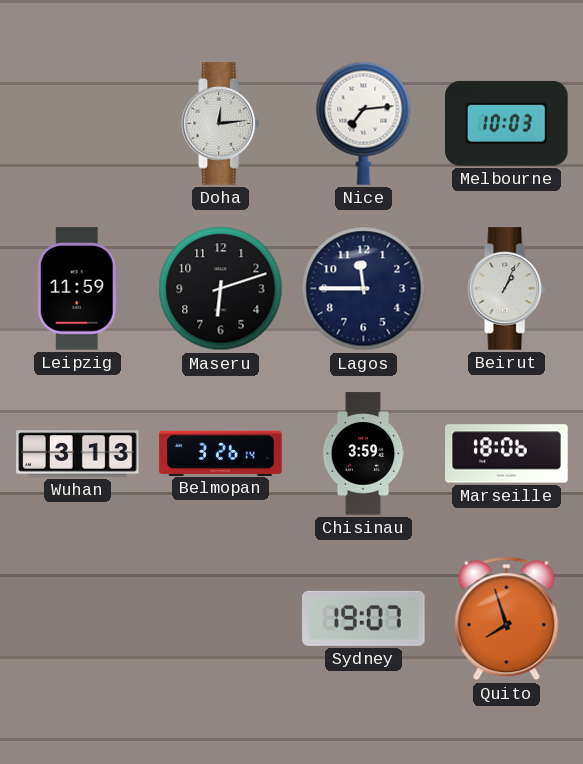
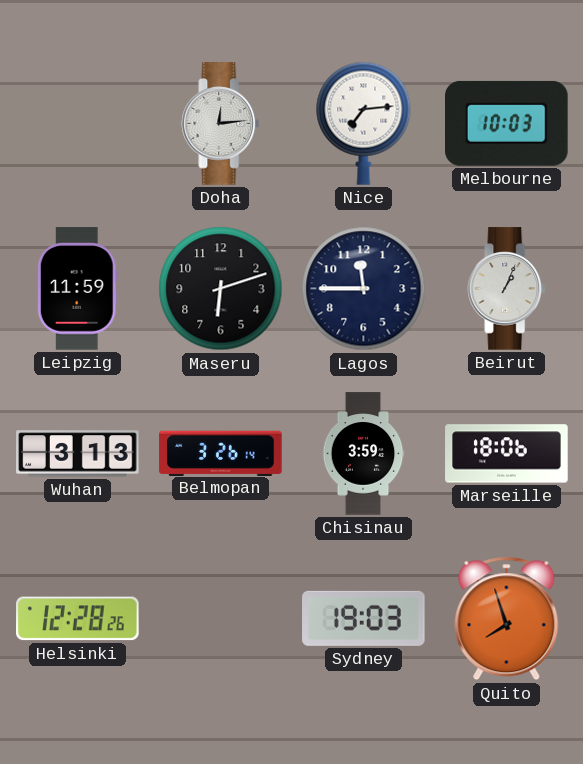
Helsinki: none -> 12:28
Sydney: 19:07 -> 19:03
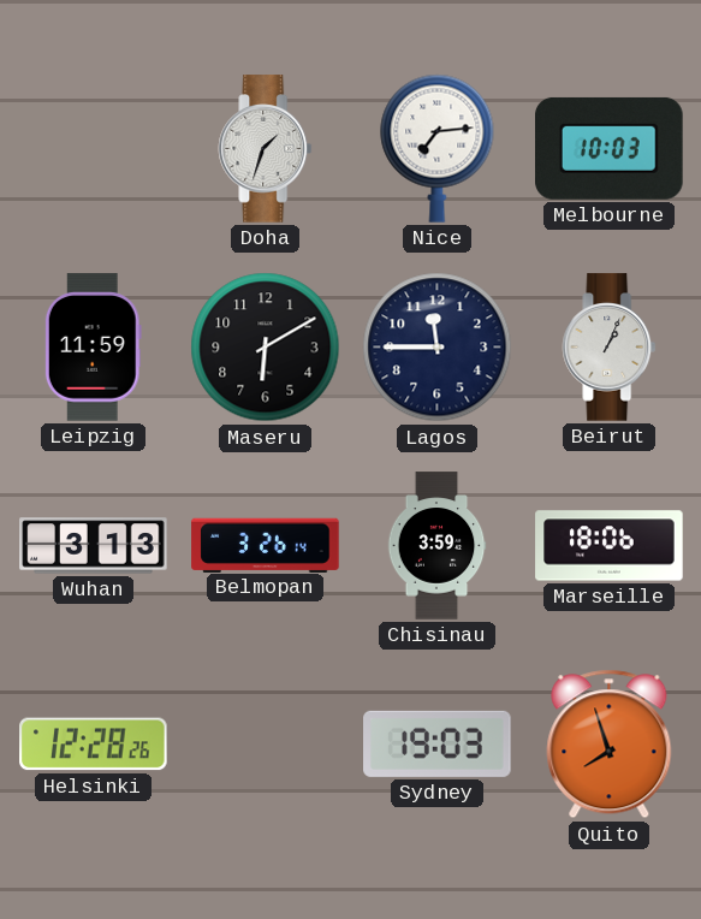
Doha: 12:14 -> 1:33
Maseru: 6:12 -> 6:10
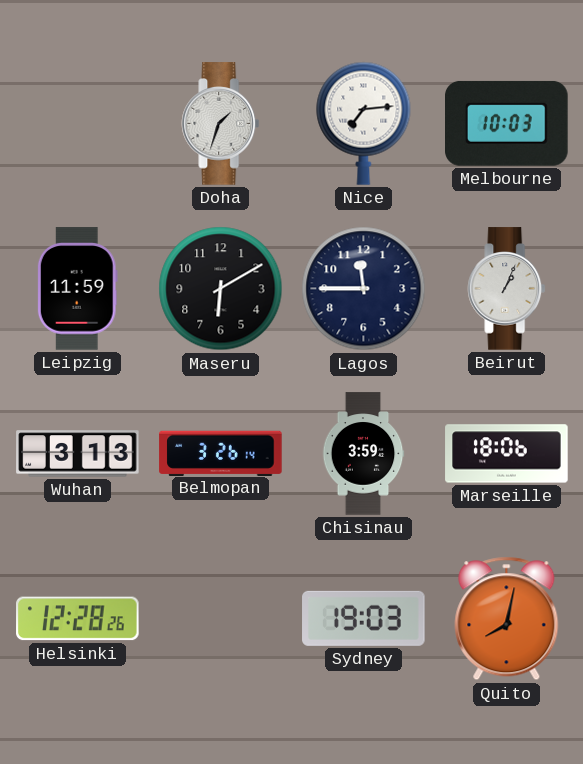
Quito: 7:57 -> 8:02
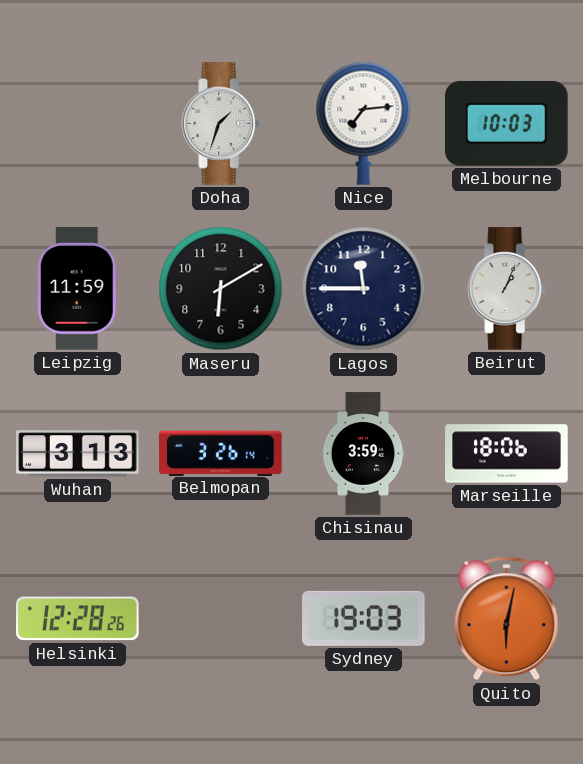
Quito: 8:02 -> 6:02
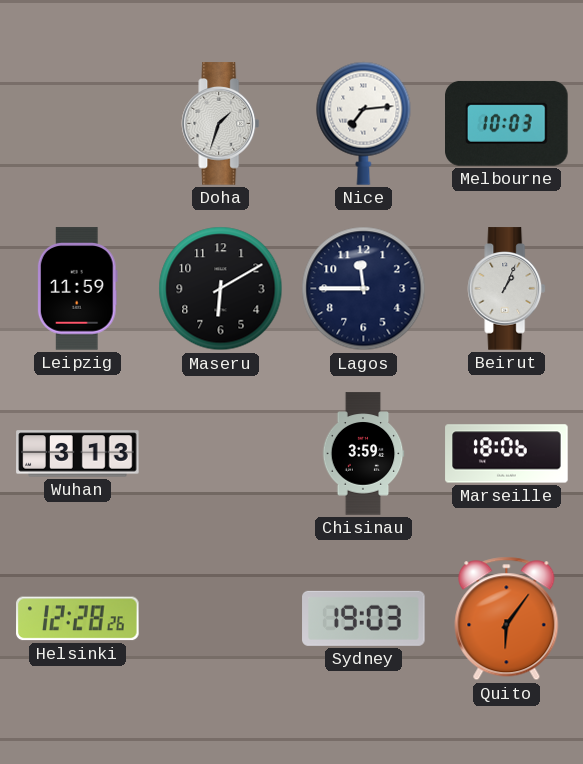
Belmopan: 3:26 -> none
Quito: 6:02 -> 6:06
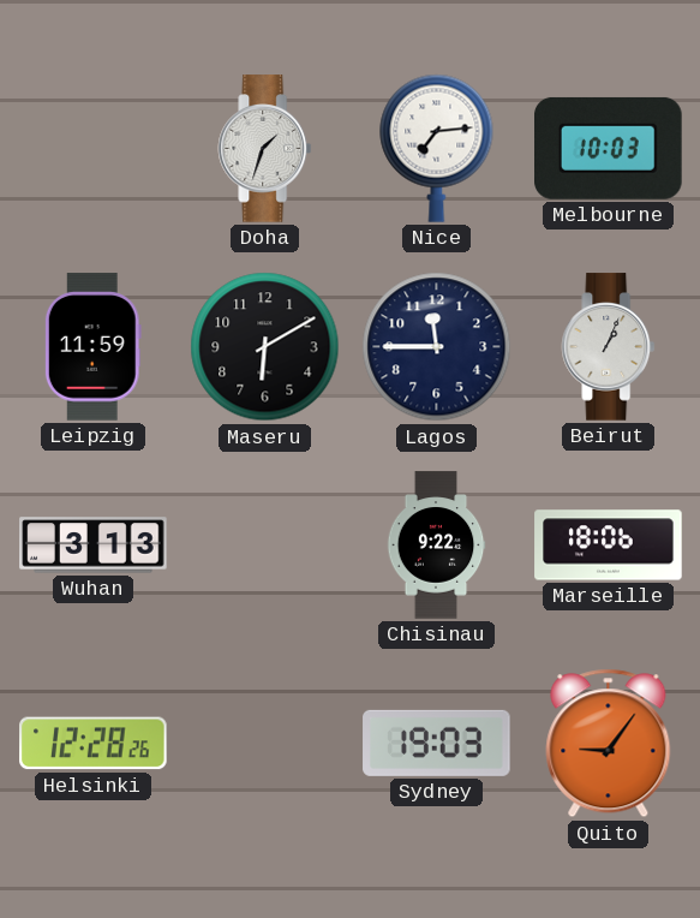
Chisinau: 3:59 -> 9:22
Quito: 6:06 -> 9:06
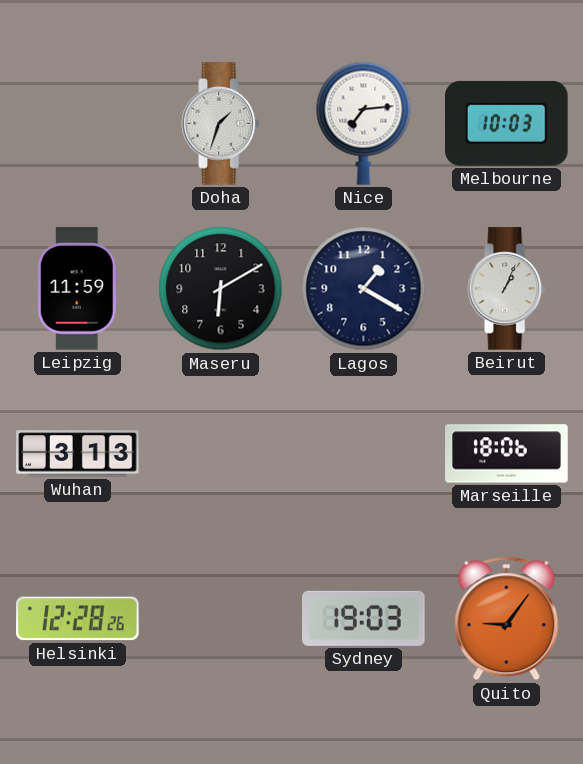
Lagos: 11:45 -> 1:20
Chisinau: 9:22 -> none
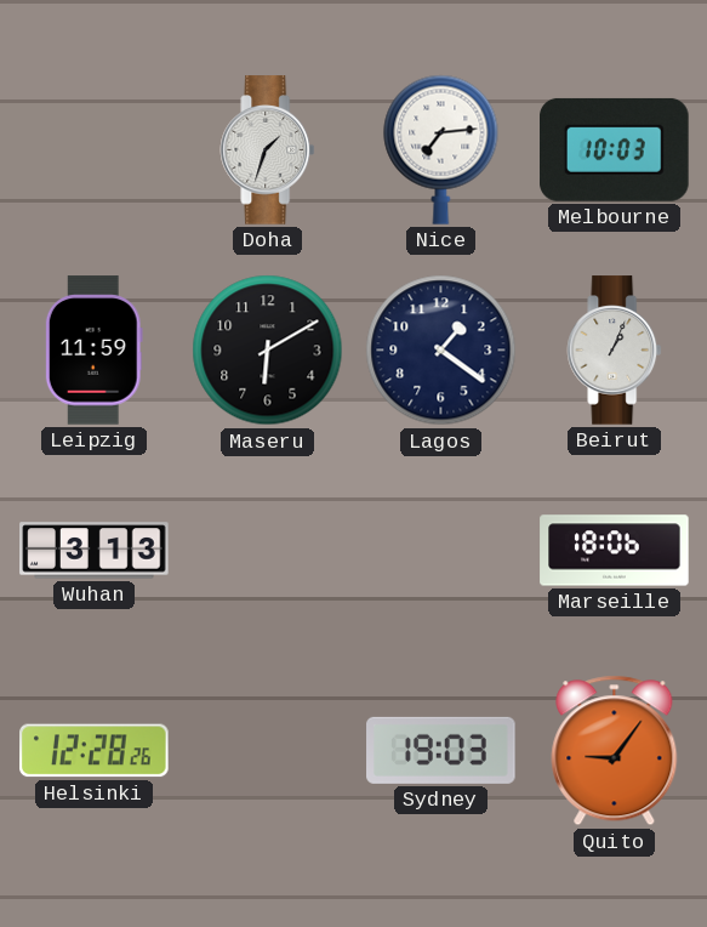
Lagos: 1:20 -> 1:21
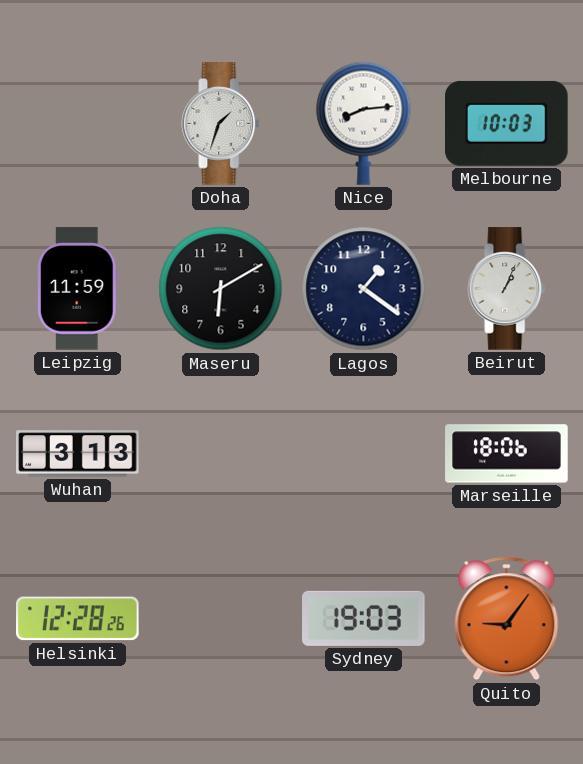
Nice: 7:14 -> 8:14
